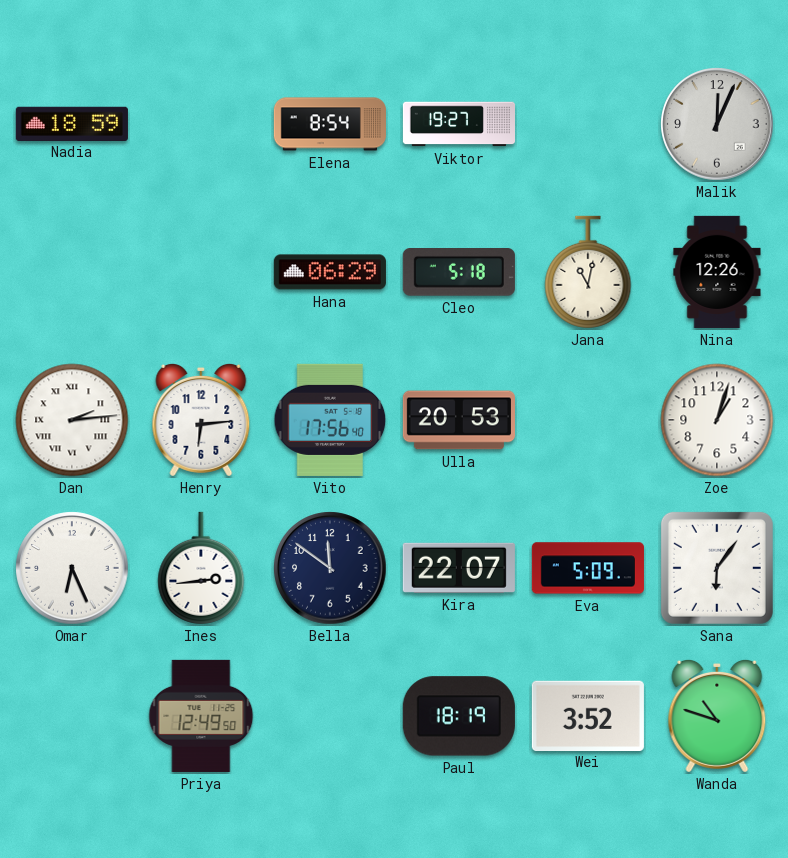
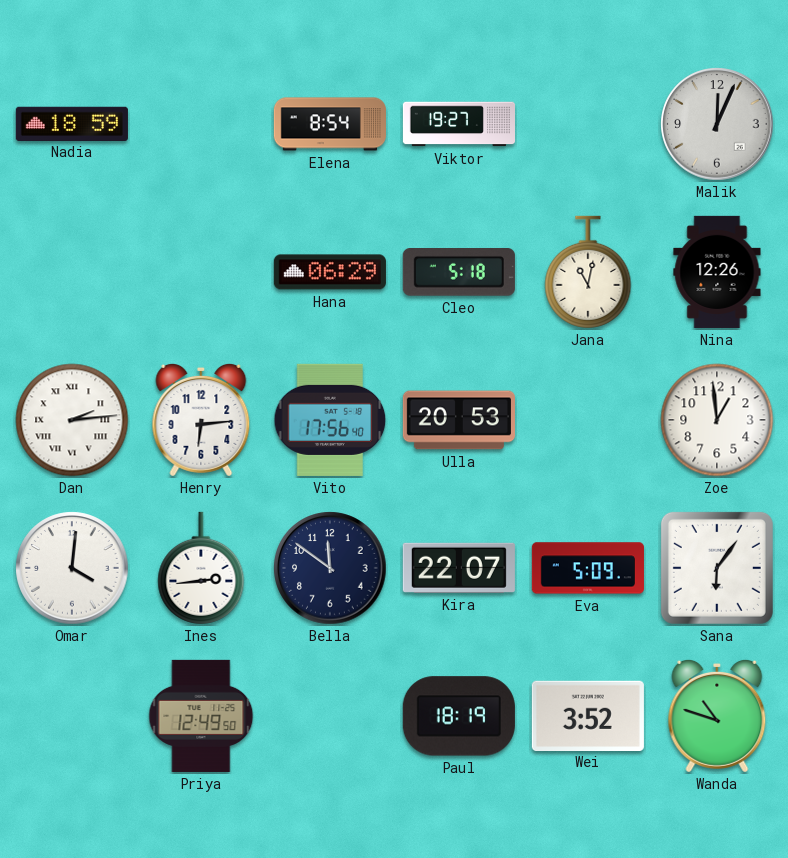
Zoe: 1:03 -> 12:59
Omar: 6:26 -> 4:01
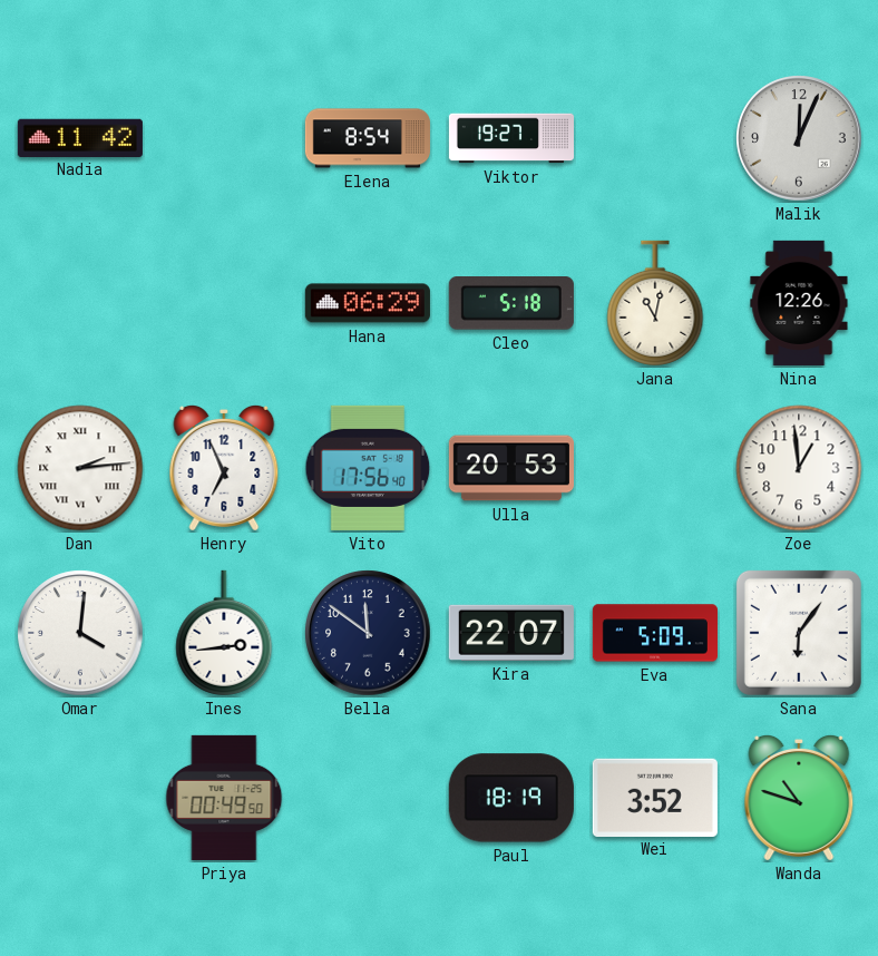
Nadia: 18:59 -> 11:42
Henry: 6:14 -> 6:56
Priya: 12:49 -> 00:49
